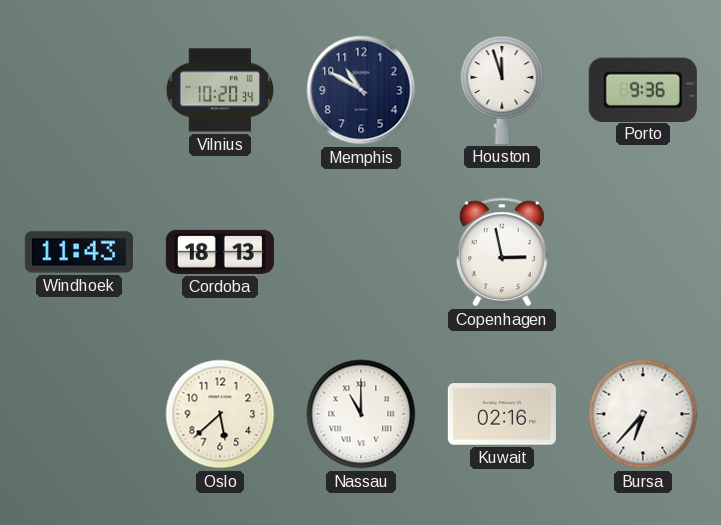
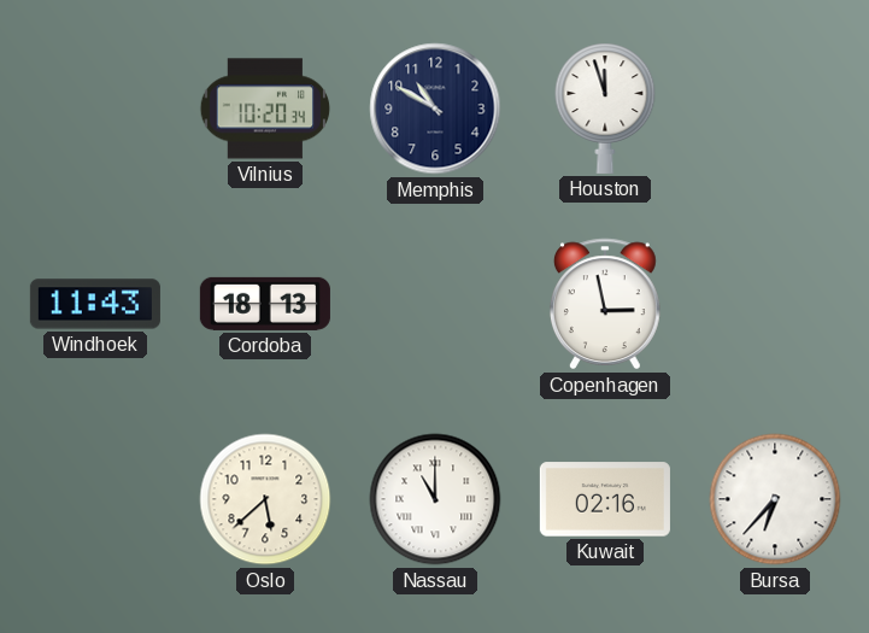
Porto: 9:36 -> none
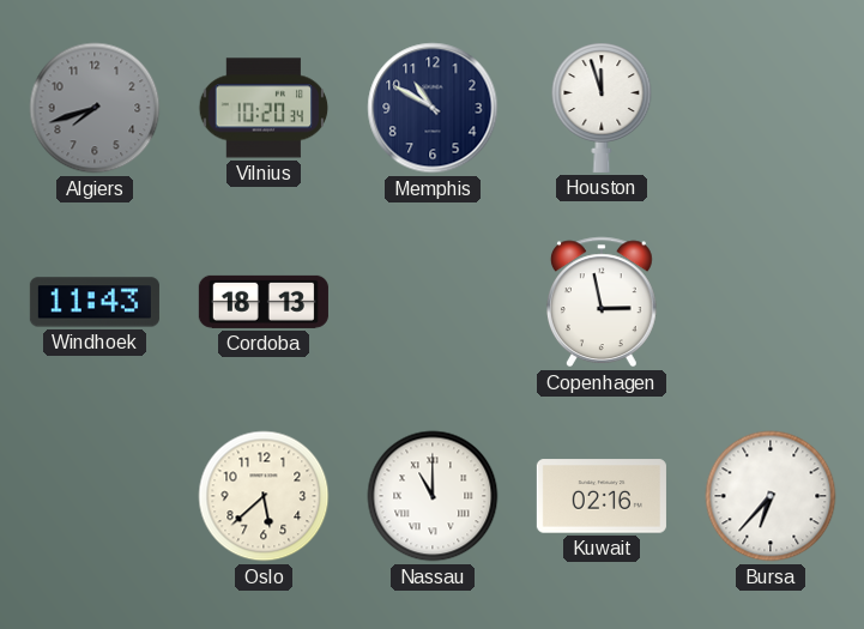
Algiers: none -> 7:42
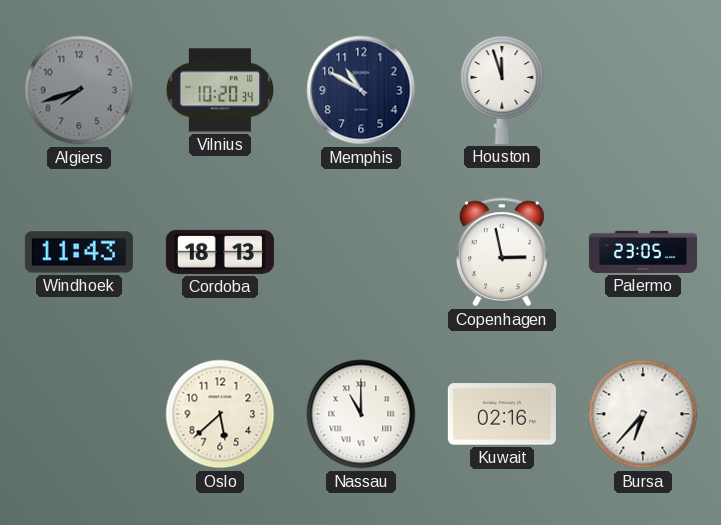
Palermo: none -> 23:05
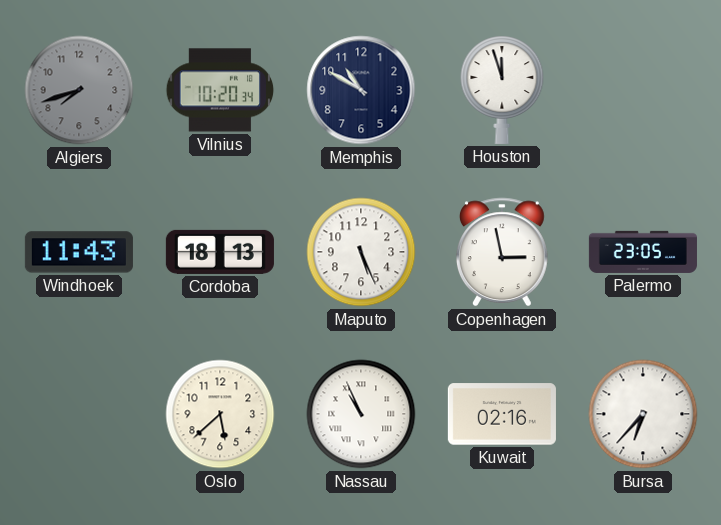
Maputo: none -> 5:26
Nassau: 11:00 -> 10:56
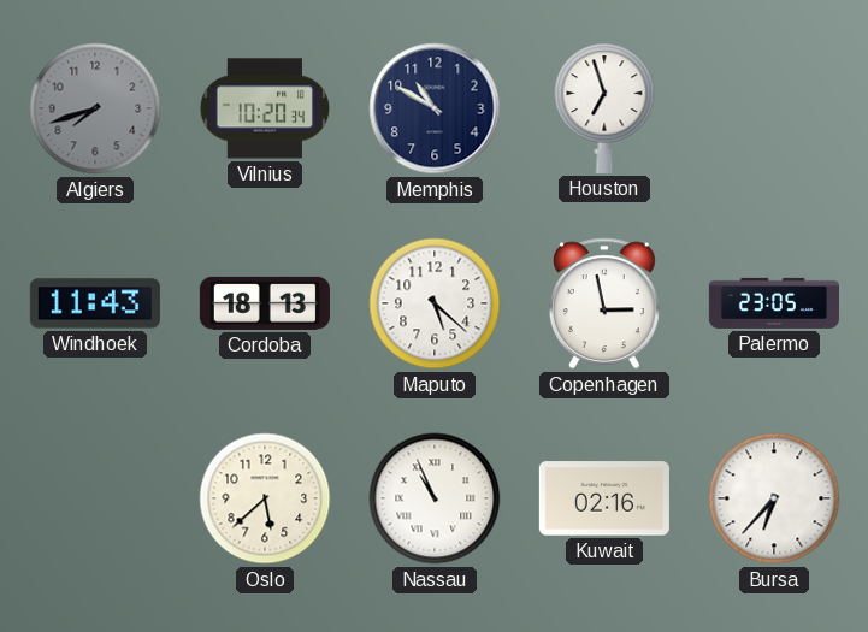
Houston: 11:57 -> 6:57
Maputo: 5:26 -> 5:22
